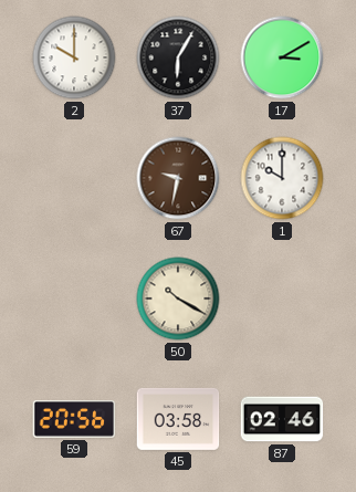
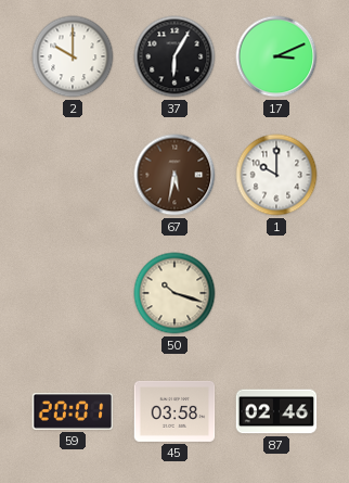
17: 3:10 -> 3:11
67: 9:32 -> 5:32
50: 10:20 -> 10:18
59: 20:56 -> 20:01
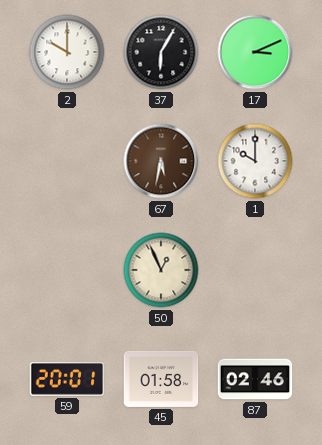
50: 10:18 -> 12:56
45: 03:58 -> 01:58
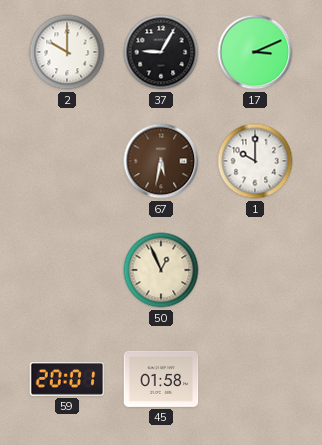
37: 6:05 -> 9:05
87: 02:46 -> none
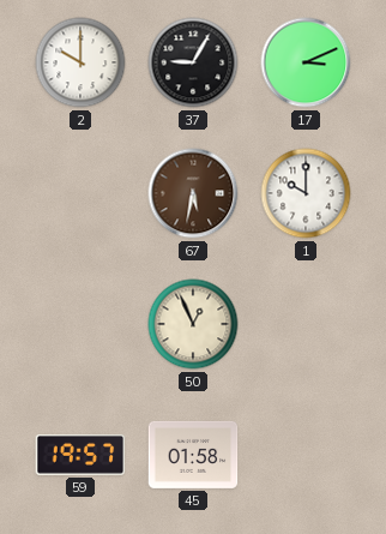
59: 20:01 -> 19:57
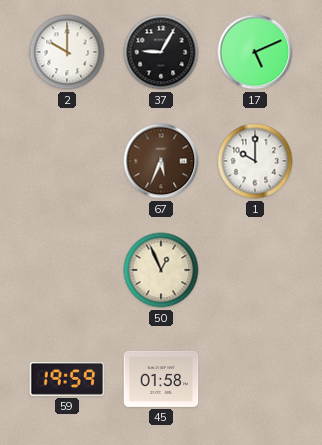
17: 3:11 -> 5:11
67: 5:32 -> 5:34
59: 19:57 -> 19:59
